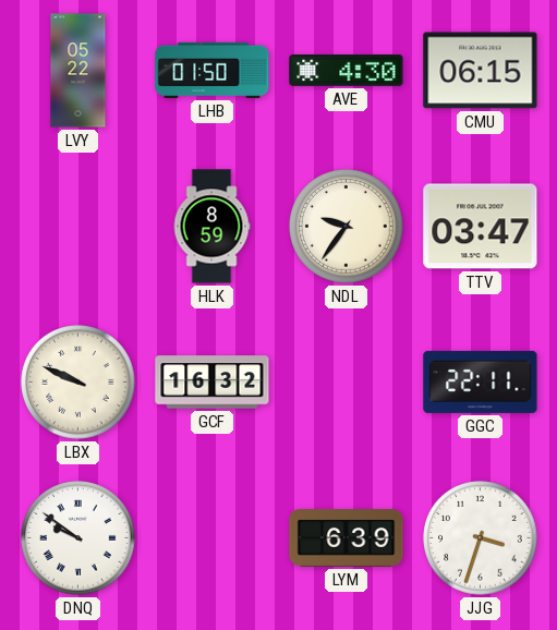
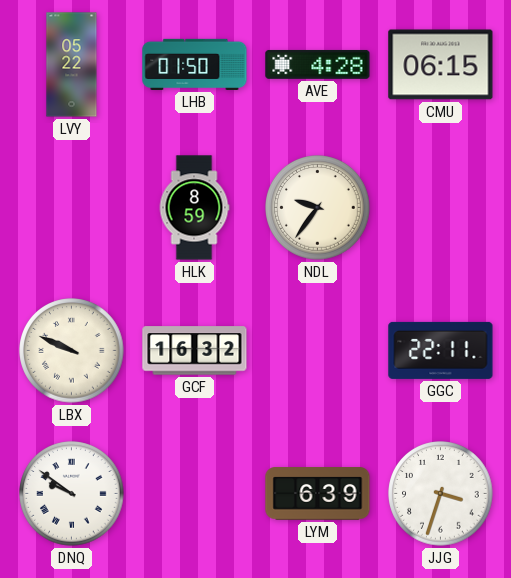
AVE: 4:30 -> 4:28
TTV: 03:47 -> none
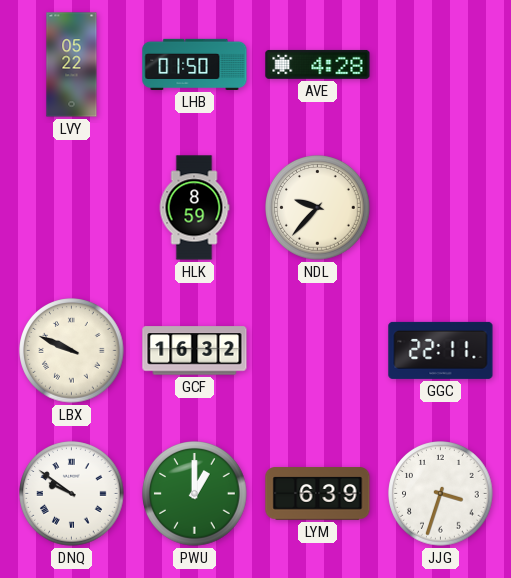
CMU: 06:15 -> none
NDL: 9:36 -> 9:37
PWU: none -> 1:00
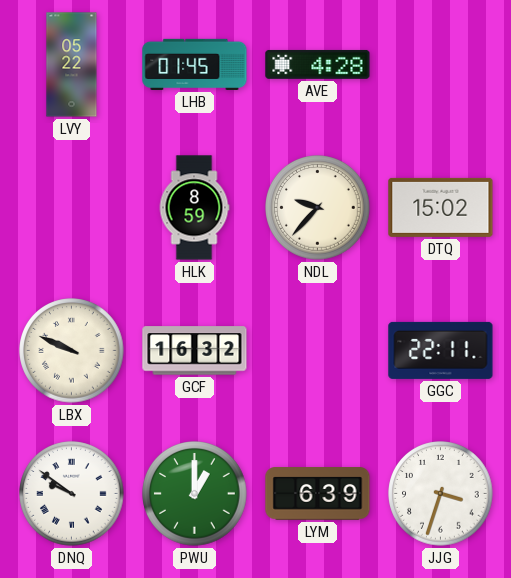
LHB: 01:50 -> 01:45
DTQ: none -> 15:02
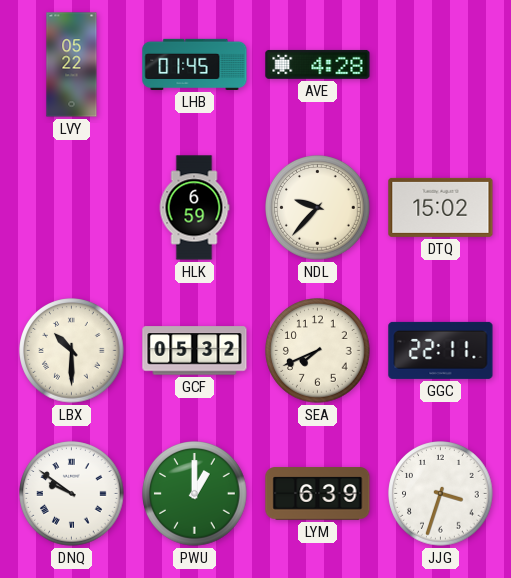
HLK: 8:59 -> 6:59
LBX: 9:49 -> 10:30
GCF: 16:32 -> 05:32
SEA: none -> 7:41
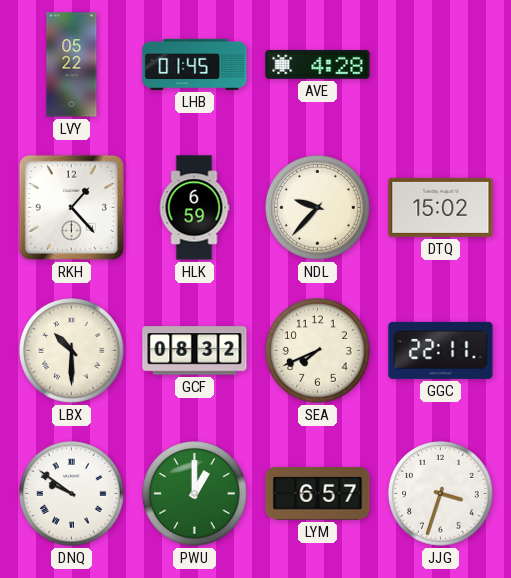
RKH: none -> 1:23
GCF: 05:32 -> 08:32
LYM: 6:39 -> 6:57
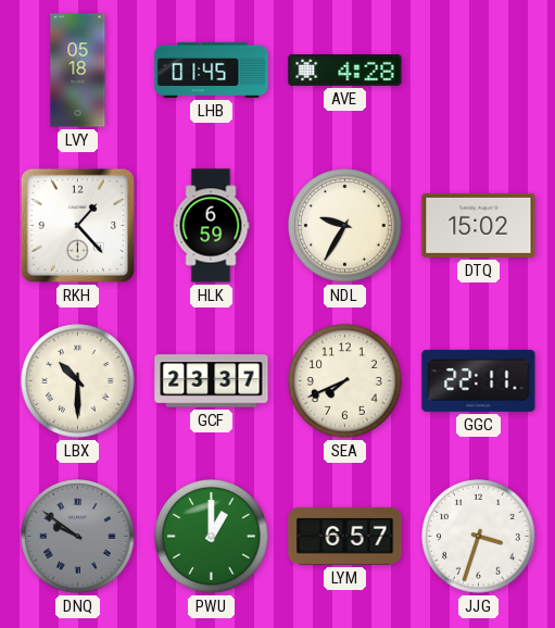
LVY: 05:22 -> 05:18
NDL: 9:37 -> 9:35
GCF: 08:32 -> 23:37
DNQ dial: white -> grey
